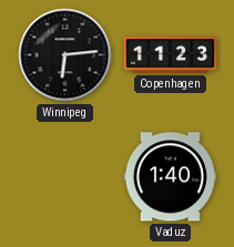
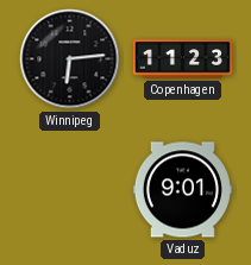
Vaduz: 1:40 -> 9:01
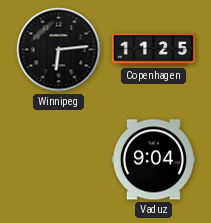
Copenhagen: 11:23 -> 11:25
Vaduz: 9:01 -> 9:04
